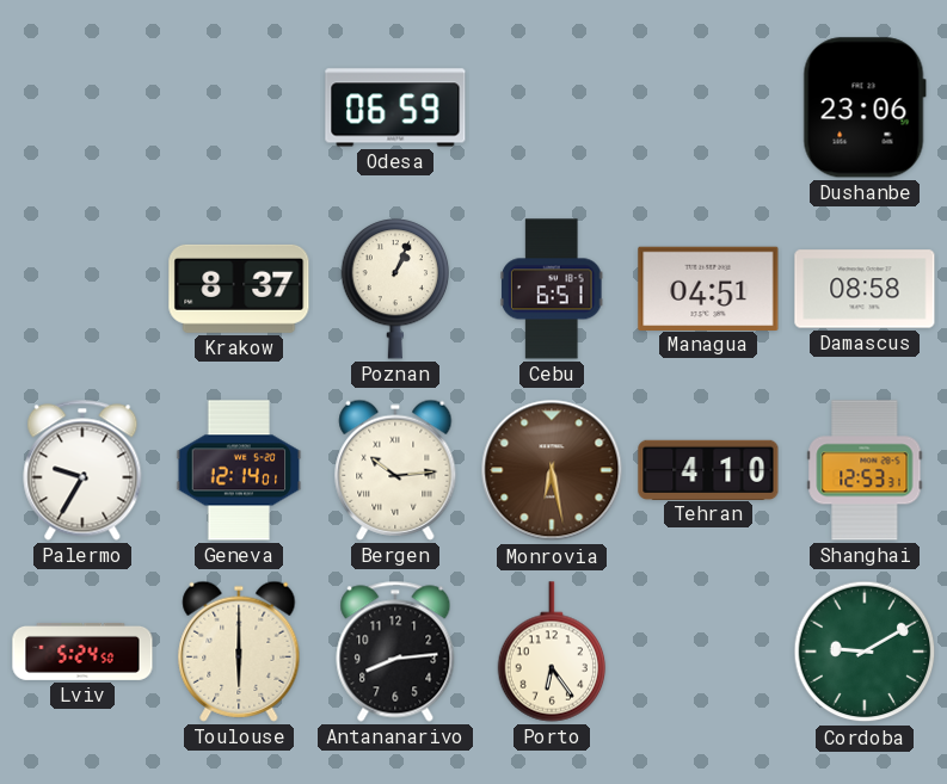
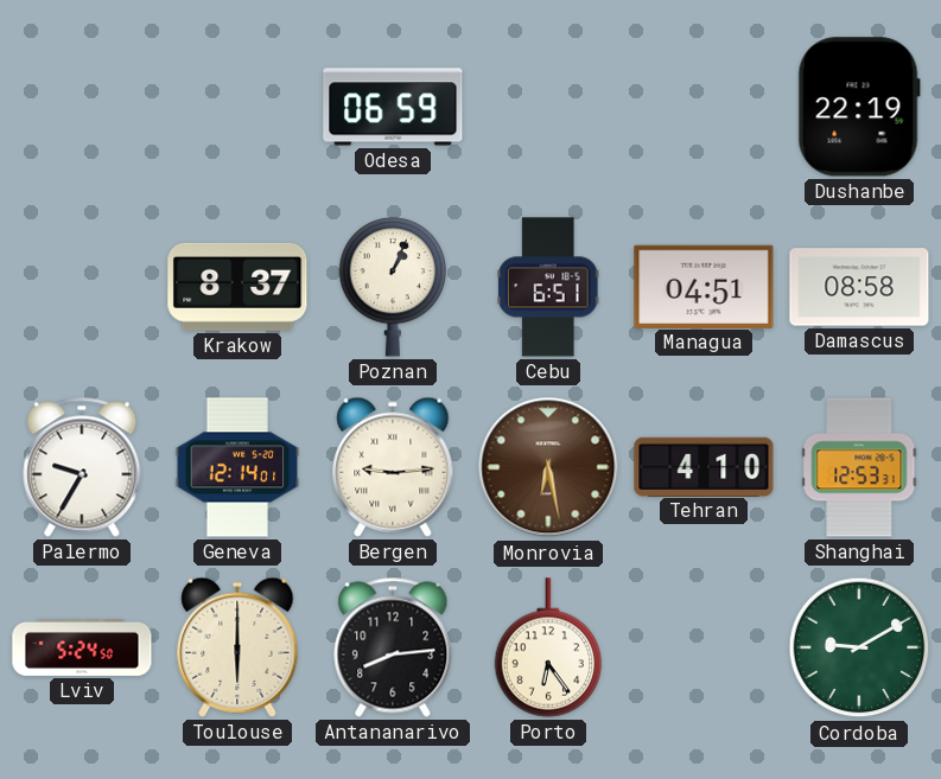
Dushanbe: 23:06 -> 22:19
Bergen: 10:14 -> 9:14
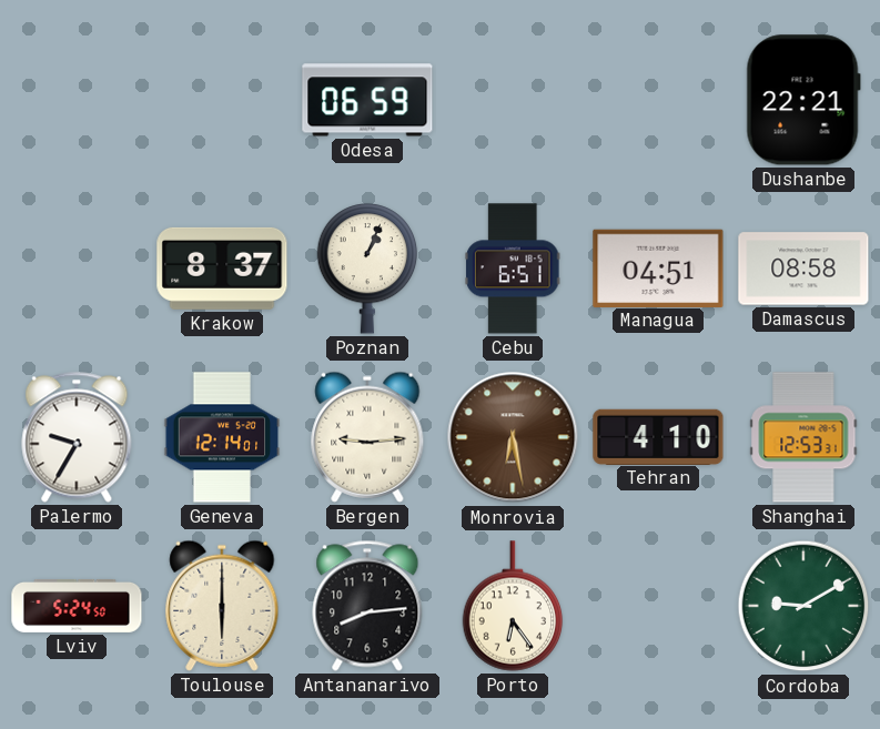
Dushanbe: 22:19 -> 22:21
